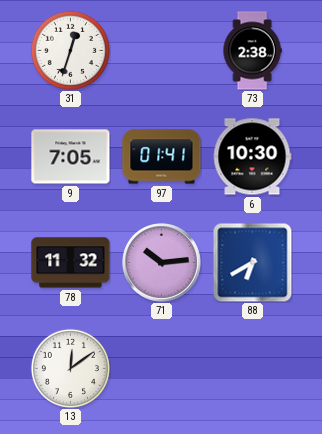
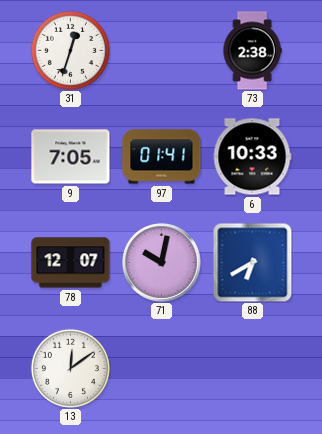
6: 10:30 -> 10:33
78: 11:32 -> 12:07
71: 10:14 -> 10:02
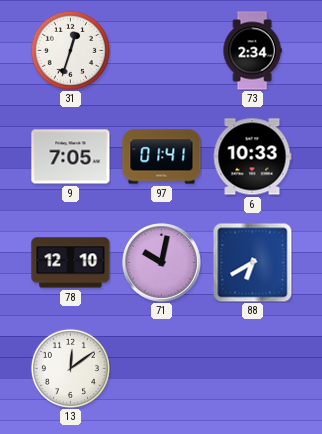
73: 2:38 -> 2:34
78: 12:07 -> 12:10
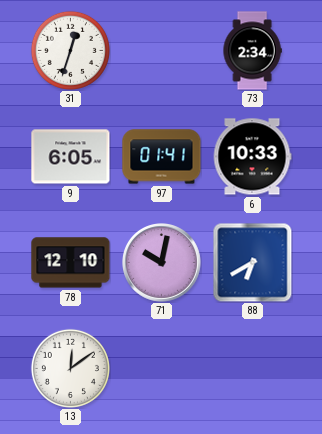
9: 7:05 -> 6:05
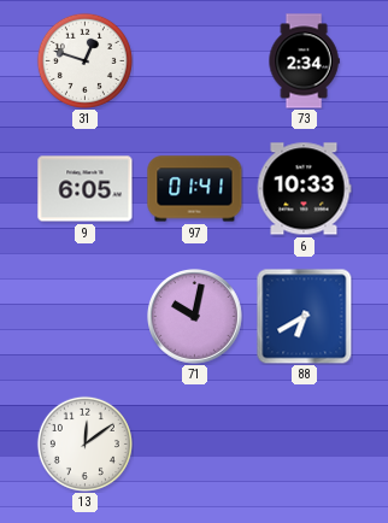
31: 12:33 -> 12:48
78: 12:10 -> none
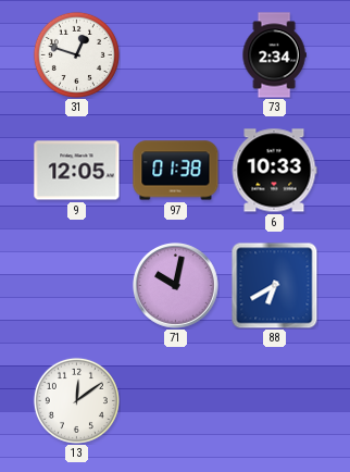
9: 6:05 -> 12:05
97: 01:41 -> 01:38
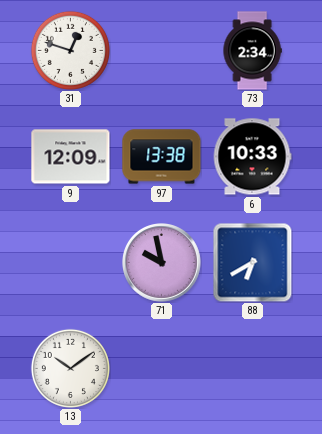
9: 12:05 -> 12:09
97: 01:38 -> 13:38
71: 10:02 -> 9:58
13: 12:09 -> 10:09
